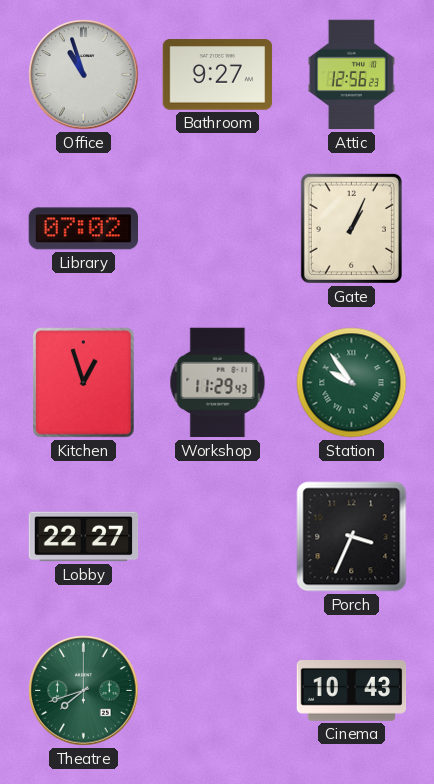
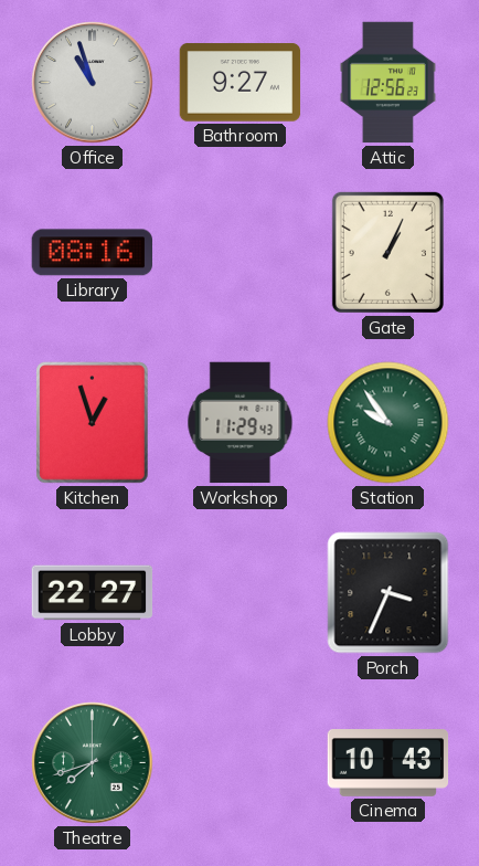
Library: 07:02 -> 08:16
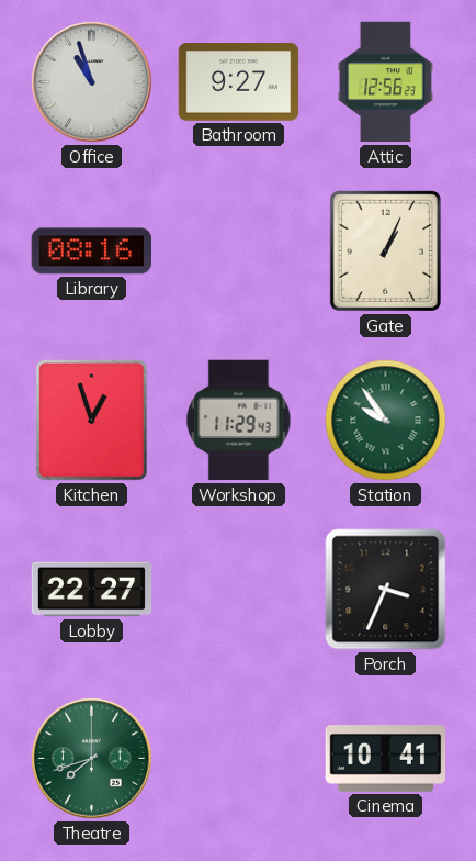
Cinema: 10:43 -> 10:41
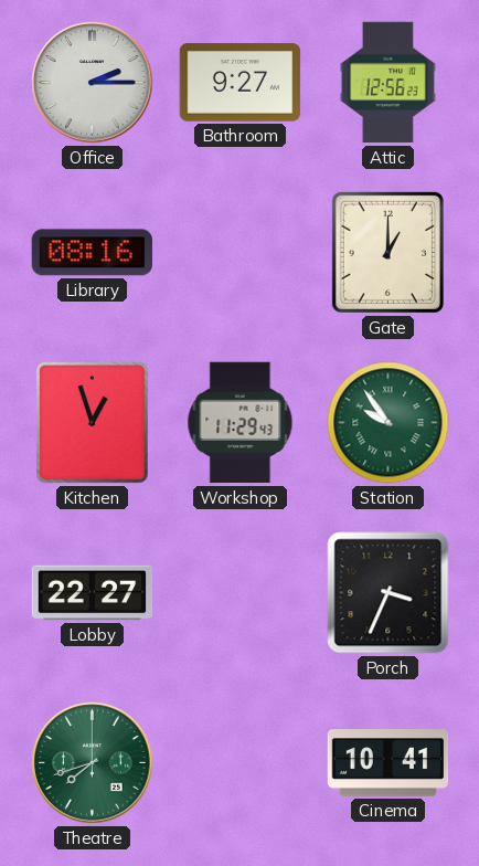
Office: 10:57 -> 2:15
Gate: 1:04 -> 1:00
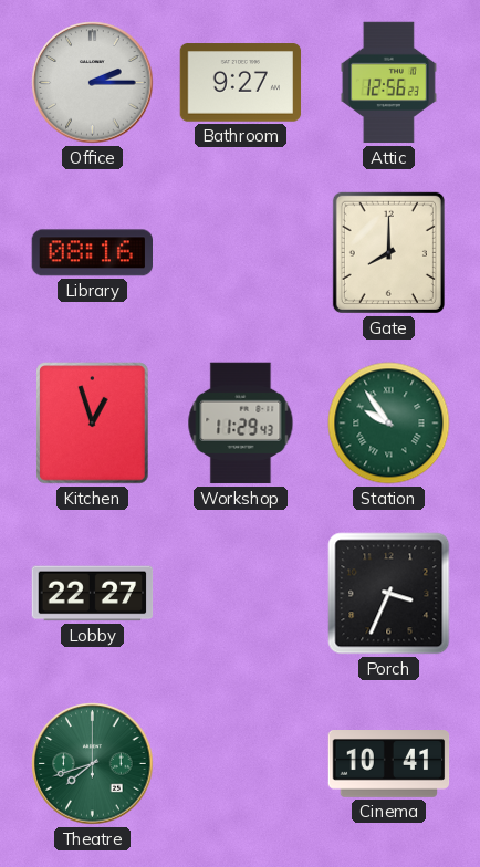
Gate: 1:00 -> 8:00
